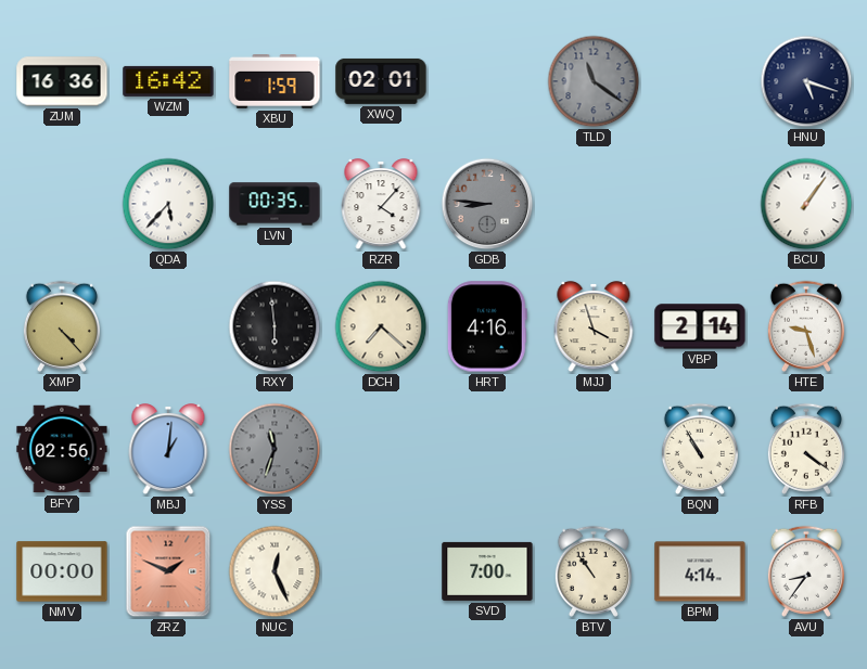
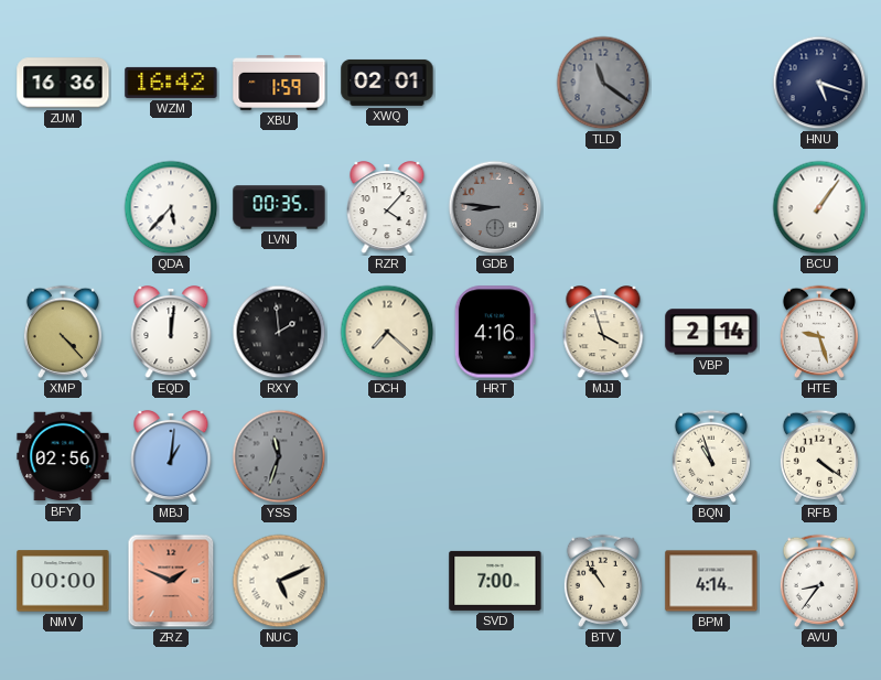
EQD: none -> 12:01
RXY: 5:59 -> 1:59
BQN: 10:55 -> 10:57
NUC: 12:26 -> 5:11
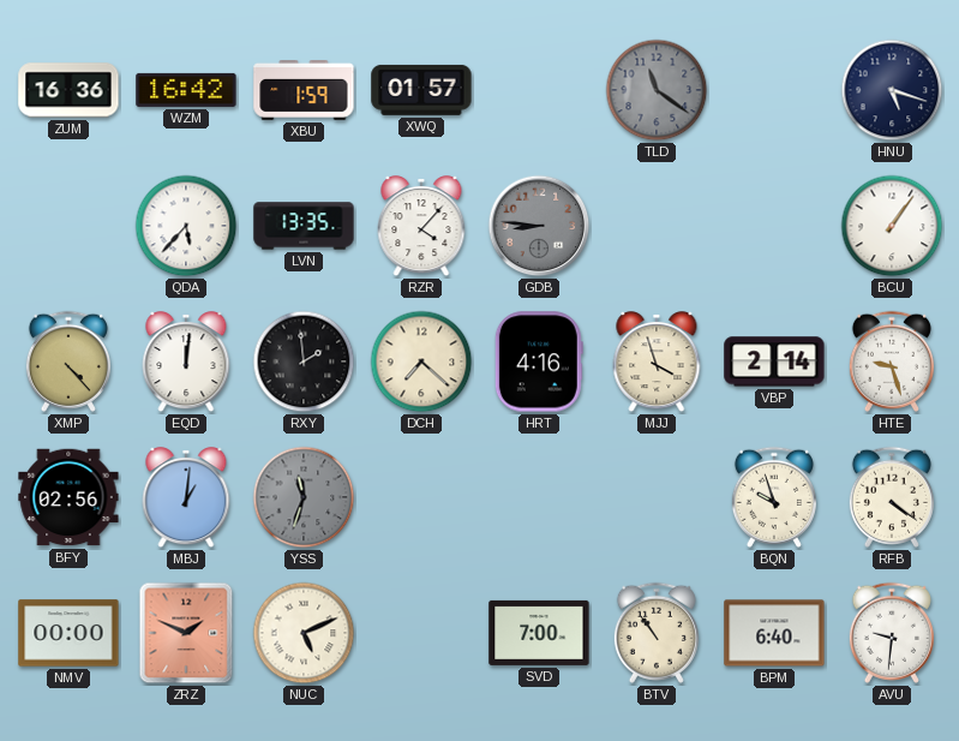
XWQ: 02:01 -> 01:57
LVN: 00:35 -> 13:35
BQN: 10:57 -> 9:57
BPM: 4:14 -> 6:40
AVU: 8:36 -> 9:31
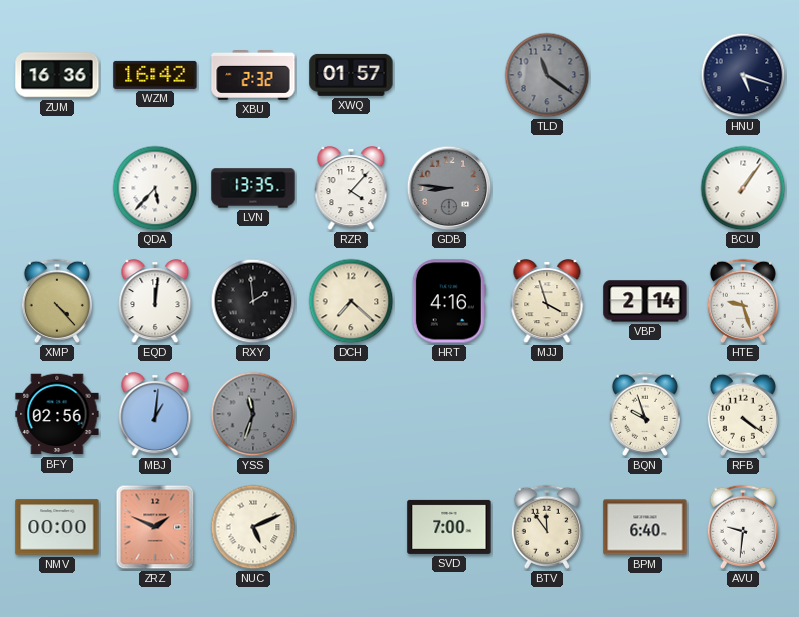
XBU: 1:59 -> 2:32
BTV: 10:54 -> 11:54
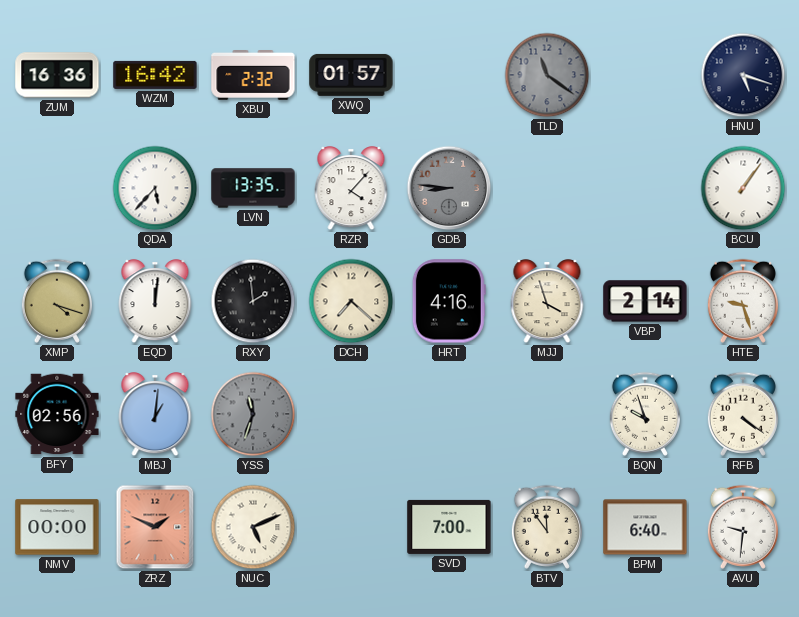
XMP: 4:23 -> 4:18
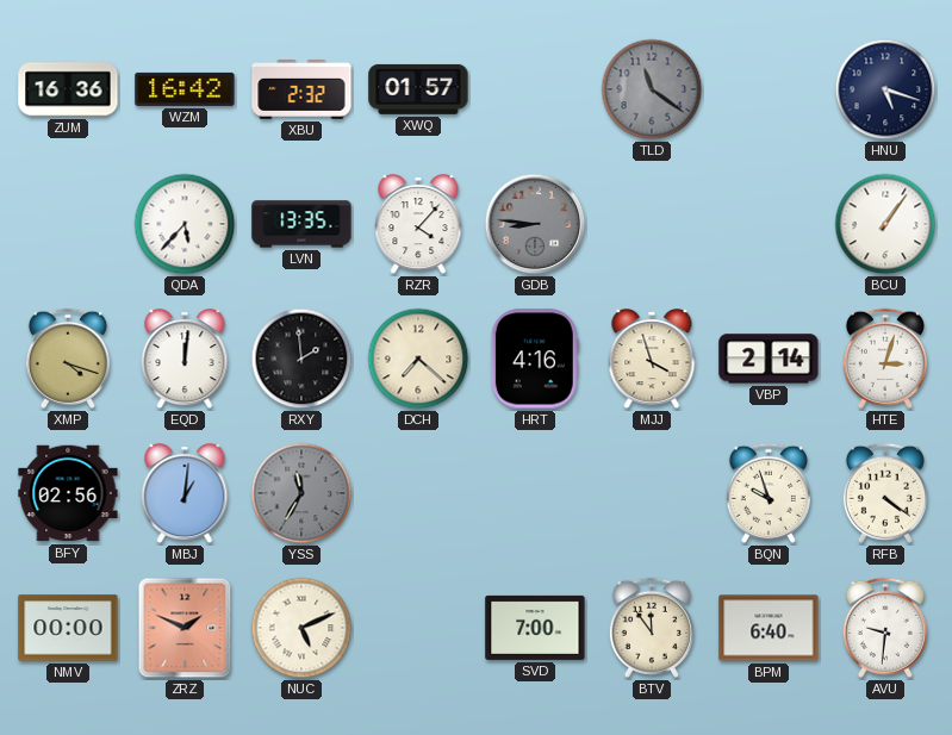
HTE: 9:27 -> 3:03
YSS: 11:33 -> 11:35
